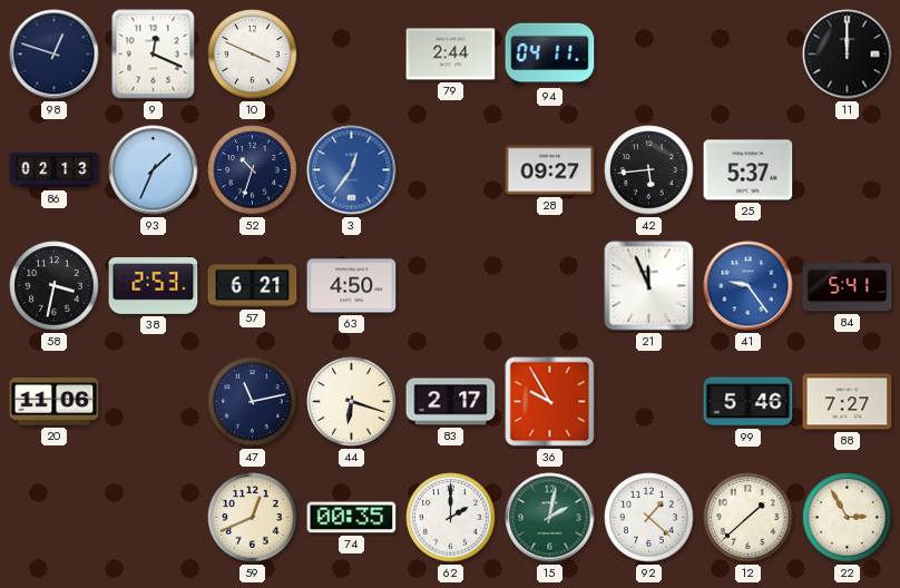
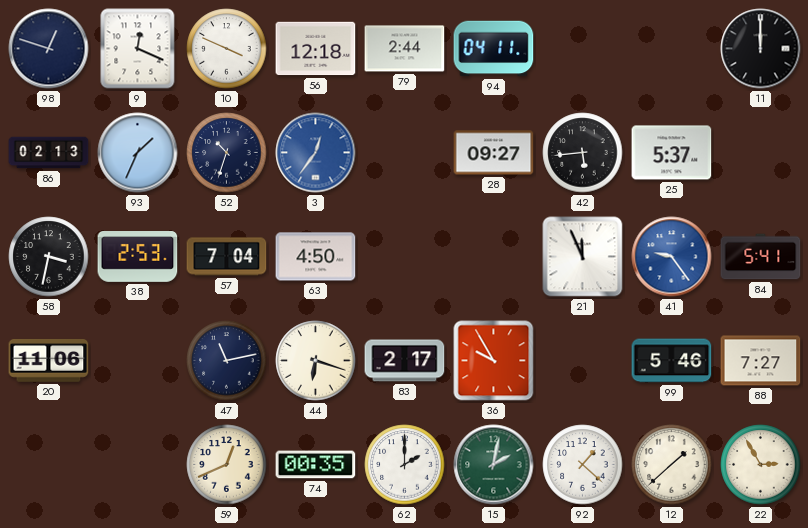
56: none -> 12:18
57: 6:21 -> 7:04
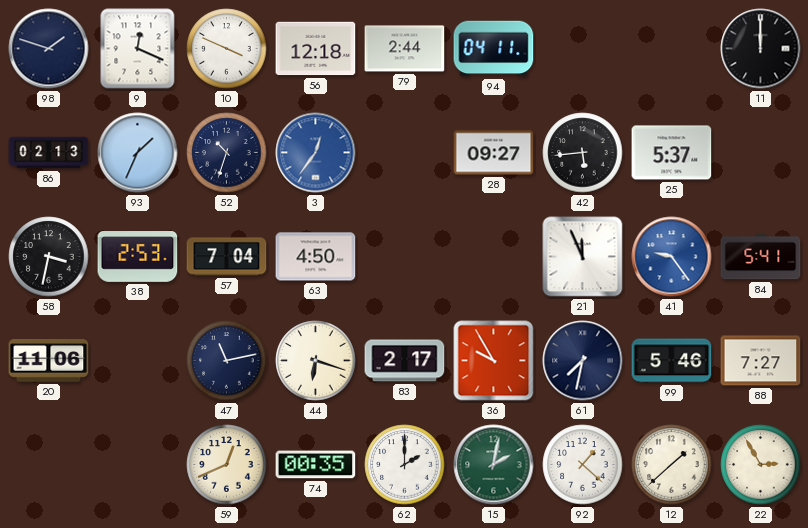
98: 12:48 -> 1:48
61: none -> 7:32
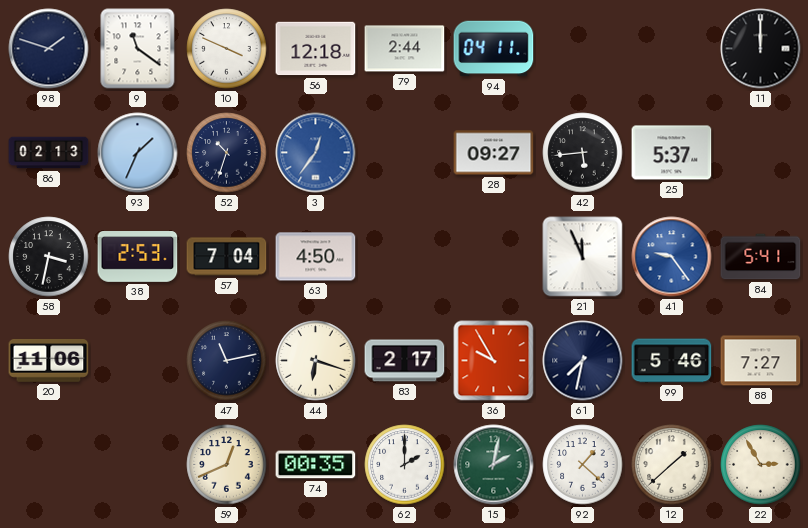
9: 12:19 -> 11:21
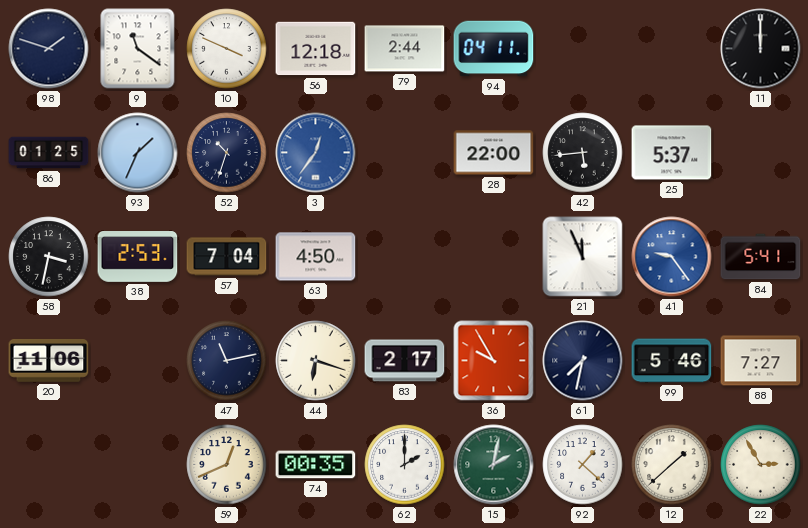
86: 02:13 -> 01:25
28: 09:27 -> 22:00
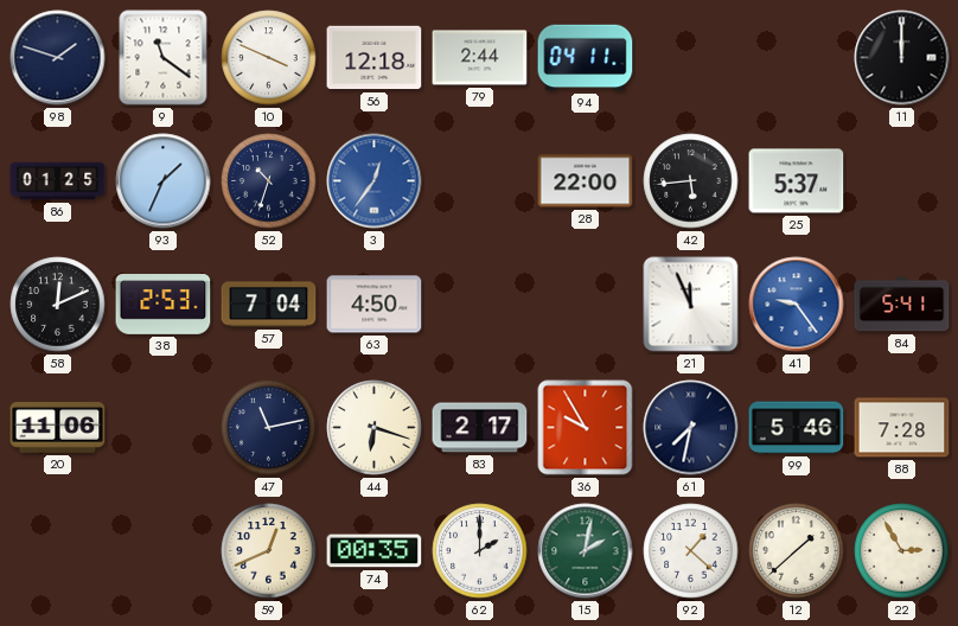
58: 3:32 -> 12:11
88: 7:27 -> 7:28
